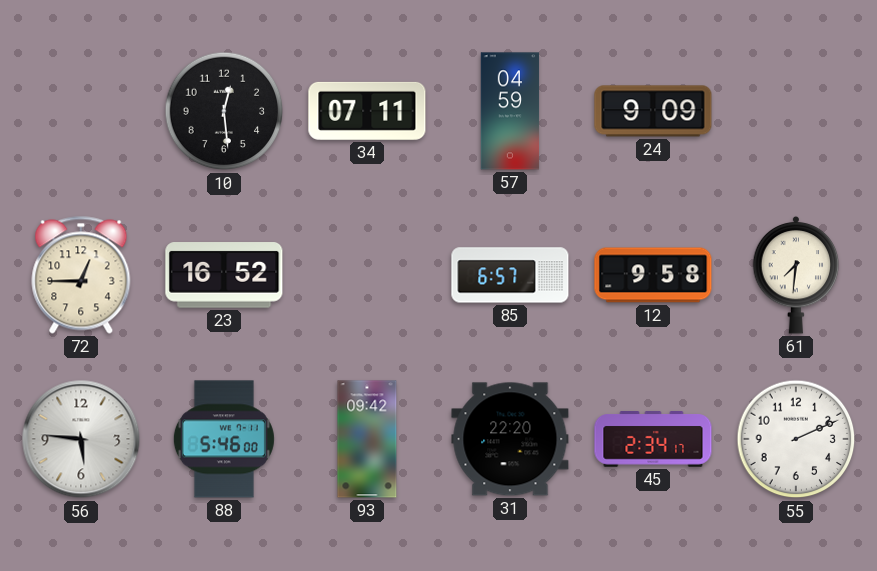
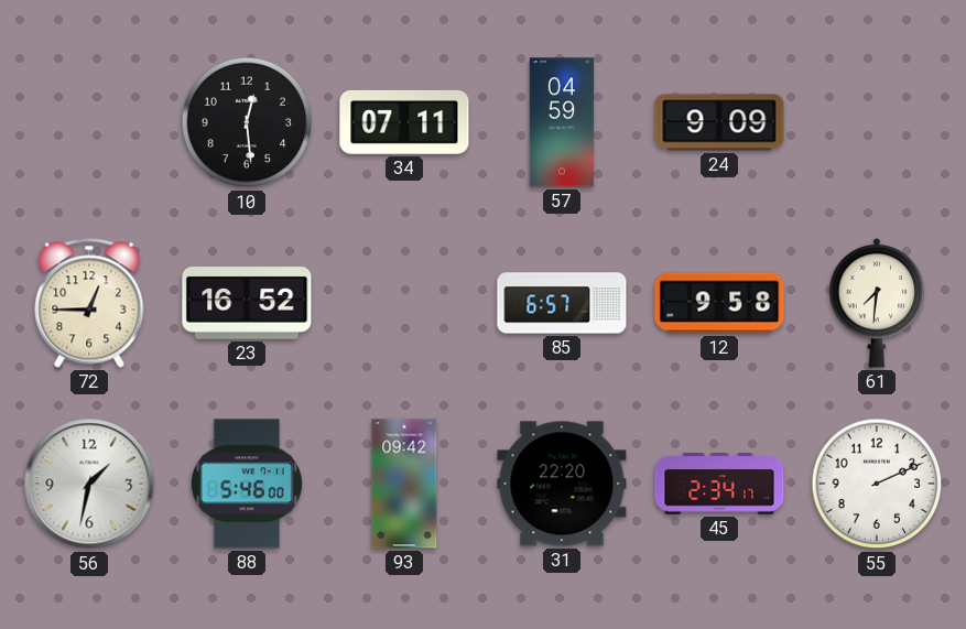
56: 5:46 -> 1:32
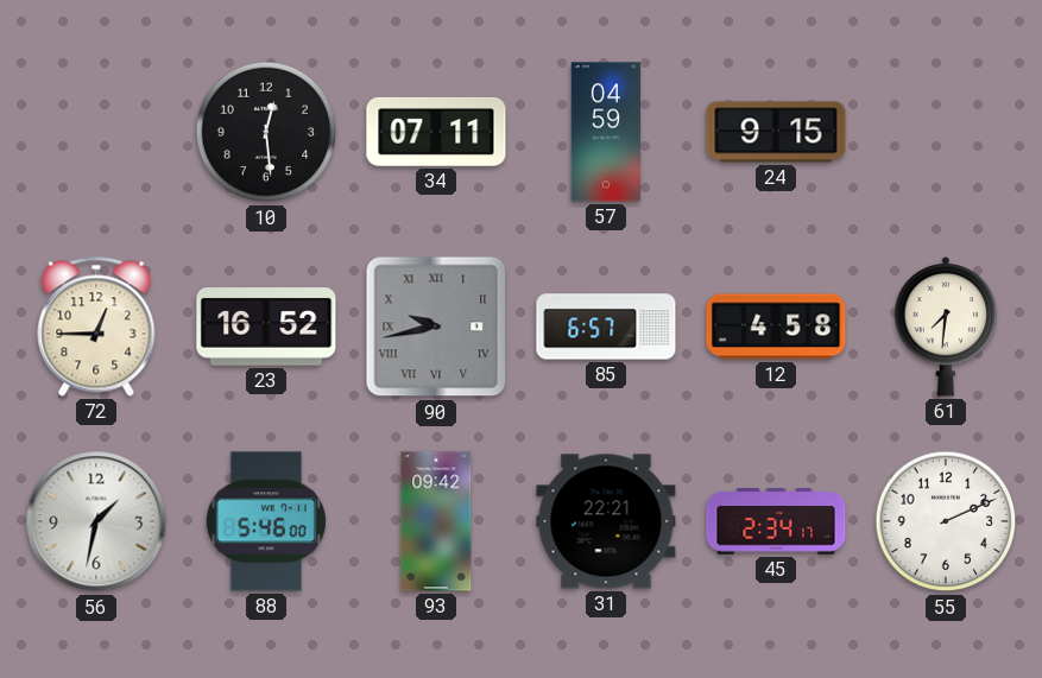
24: 9:09 -> 9:15
90: none -> 9:43
12: 9:58 -> 4:58
31: 22:20 -> 22:21
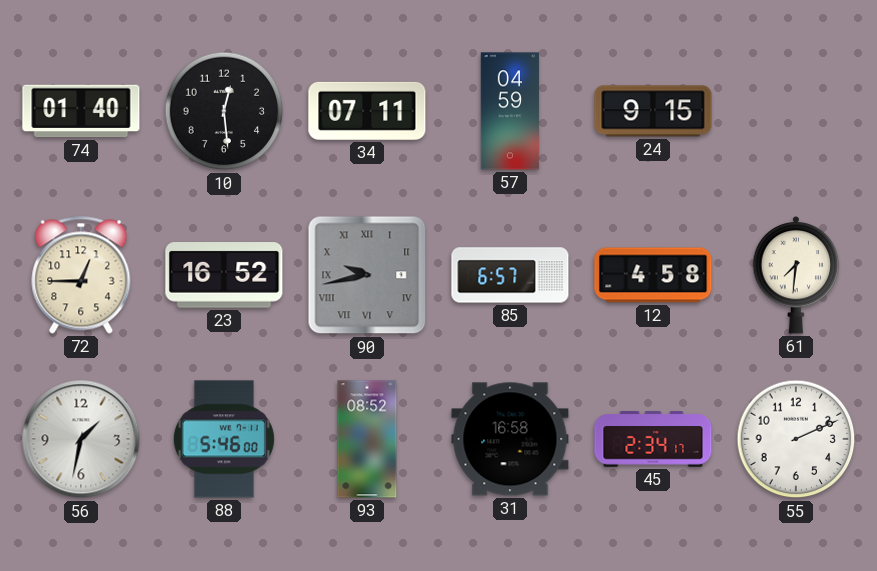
74: none -> 01:40
93: 09:42 -> 08:52
31: 22:21 -> 16:58
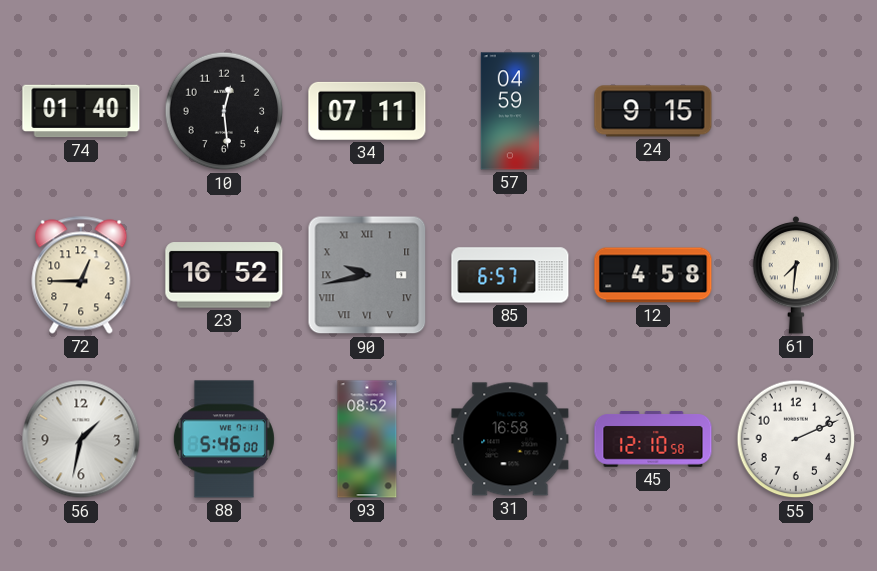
45: 2:34 -> 12:10
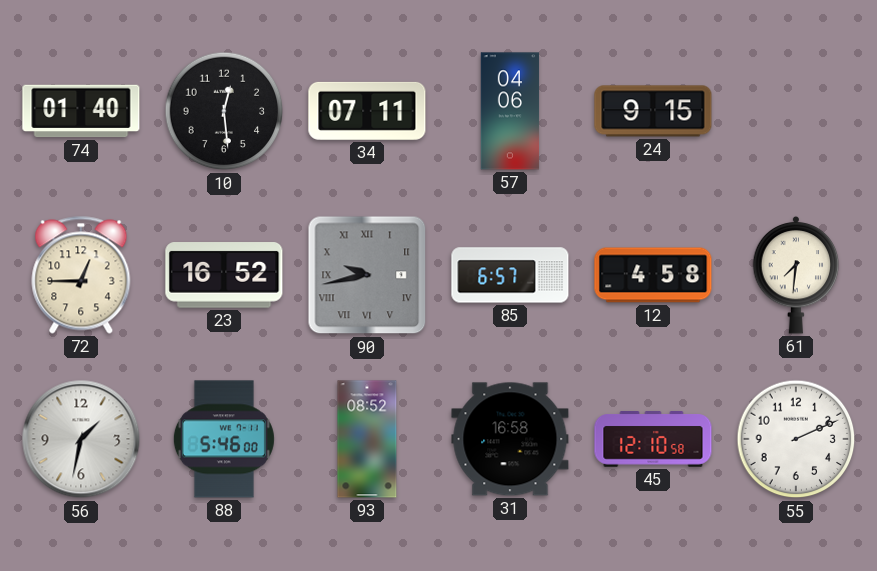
57: 04:59 -> 04:06
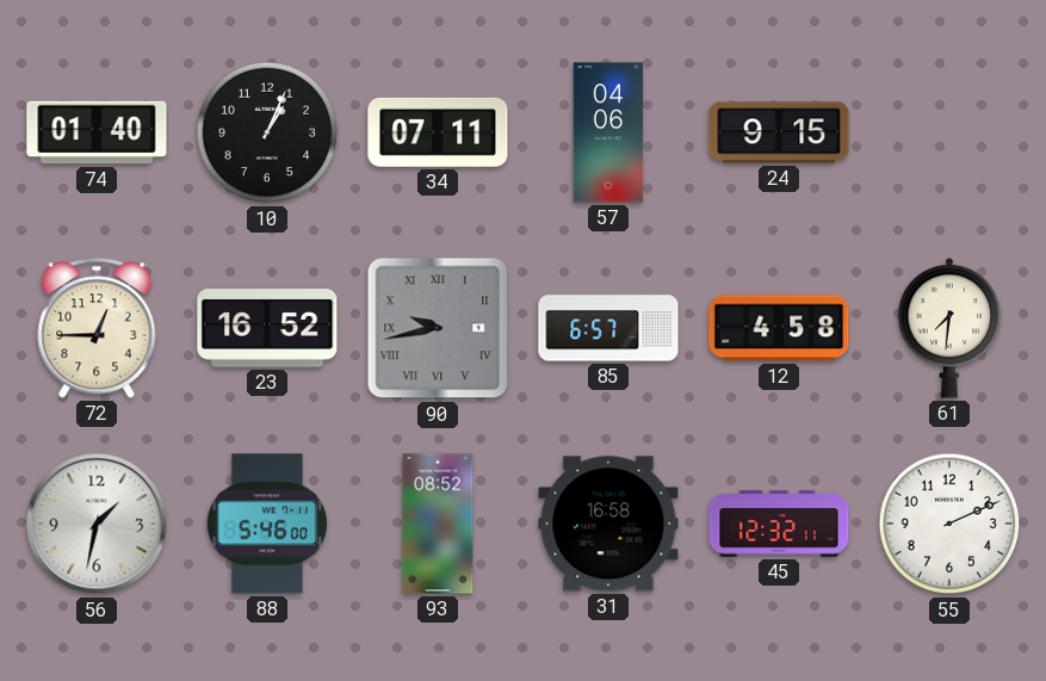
10: 12:29 -> 1:04
45: 12:10 -> 12:32
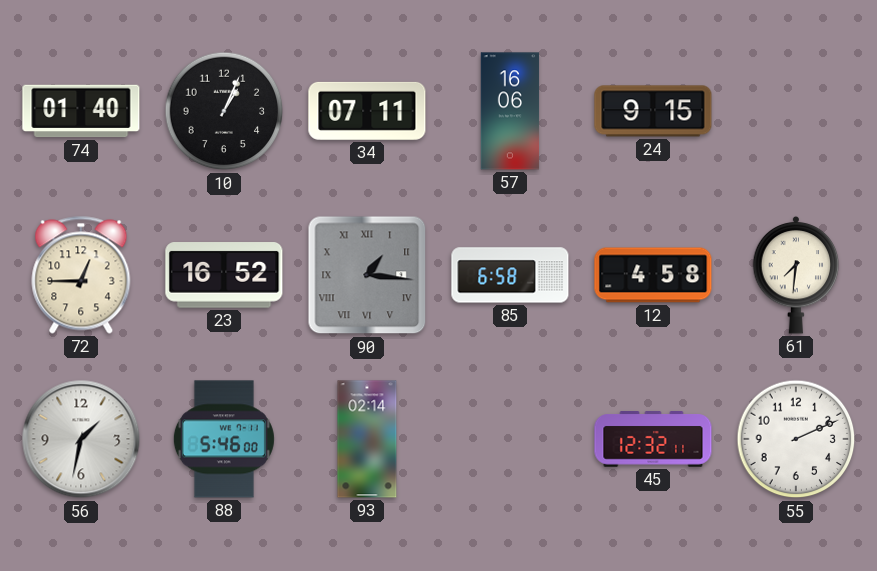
57: 04:06 -> 16:06
90: 9:43 -> 1:16
85: 6:57 -> 6:58
93: 08:52 -> 02:14
31: 16:58 -> none
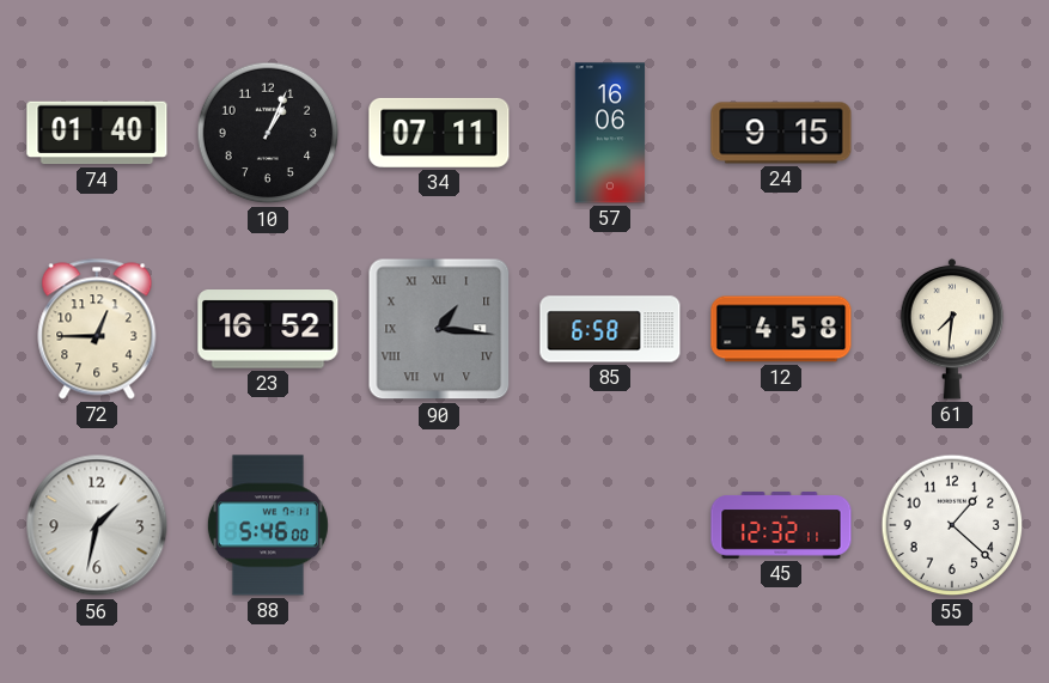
93: 02:14 -> none
55: 2:11 -> 1:22
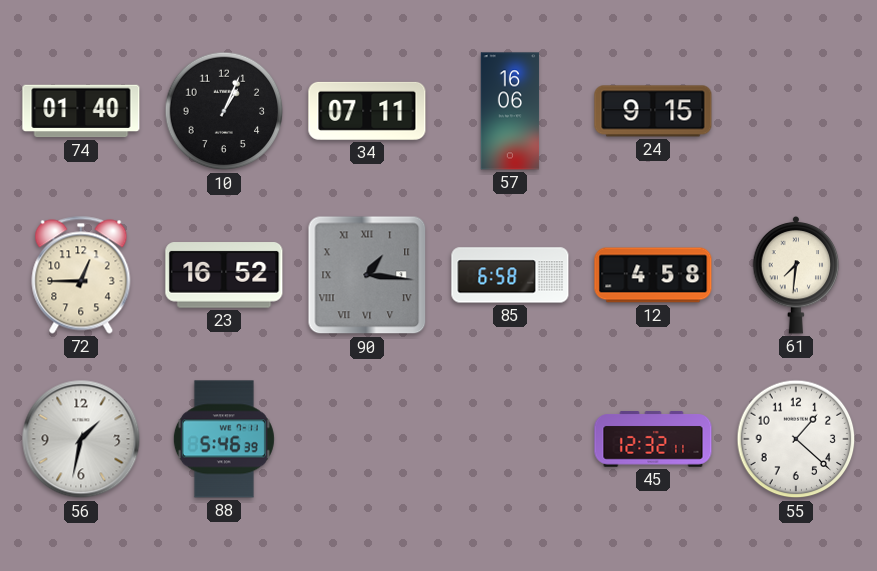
88: 5:46:00 -> 5:46:39
